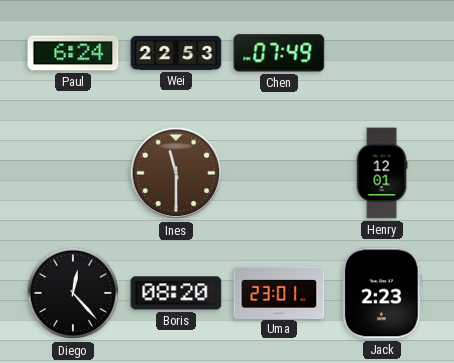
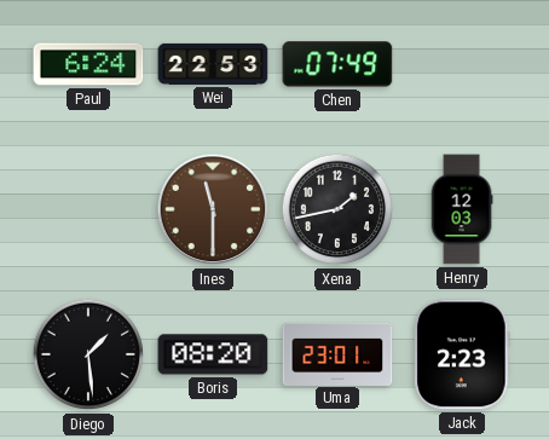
Xena: none -> 1:43
Henry: 12:01 -> 12:03
Diego: 12:23 -> 1:29
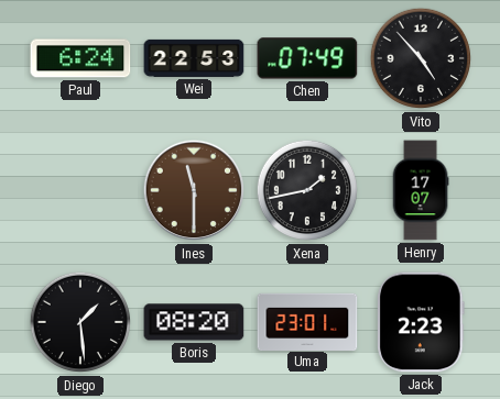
Vito: none -> 4:53
Henry: 12:03 -> 17:07
